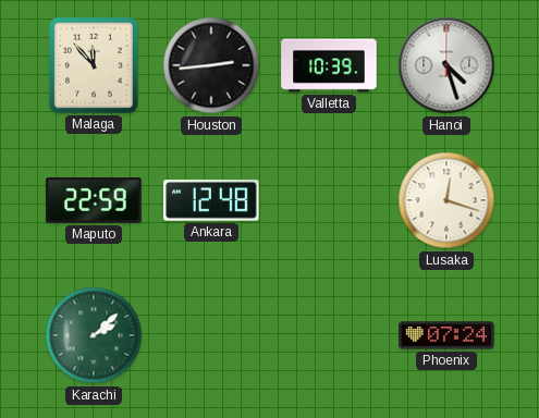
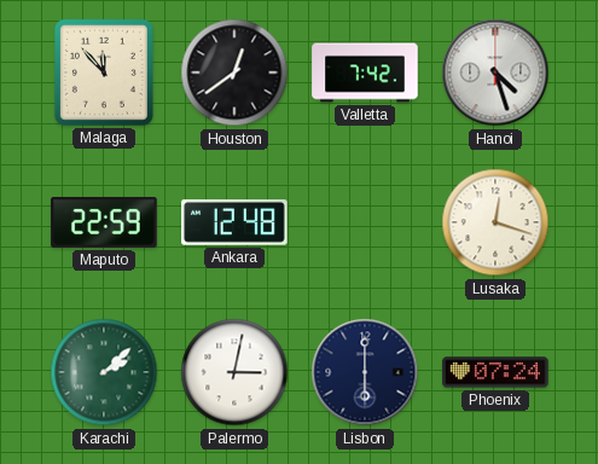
Houston: 2:44 -> 12:39
Valletta: 10:39 -> 7:42
Palermo: none -> 3:02
Lisbon: none -> 6:00
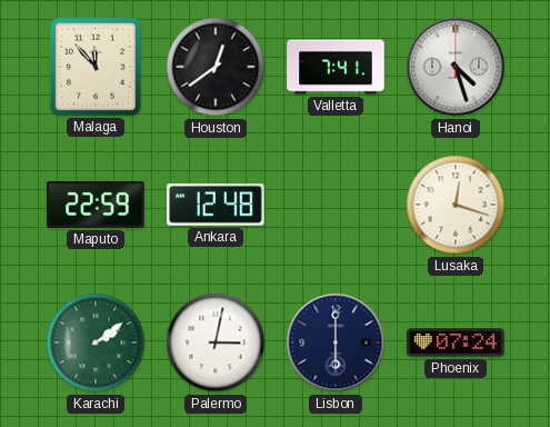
Valletta: 7:42 -> 7:41
Karachi: 2:08 -> 2:09
